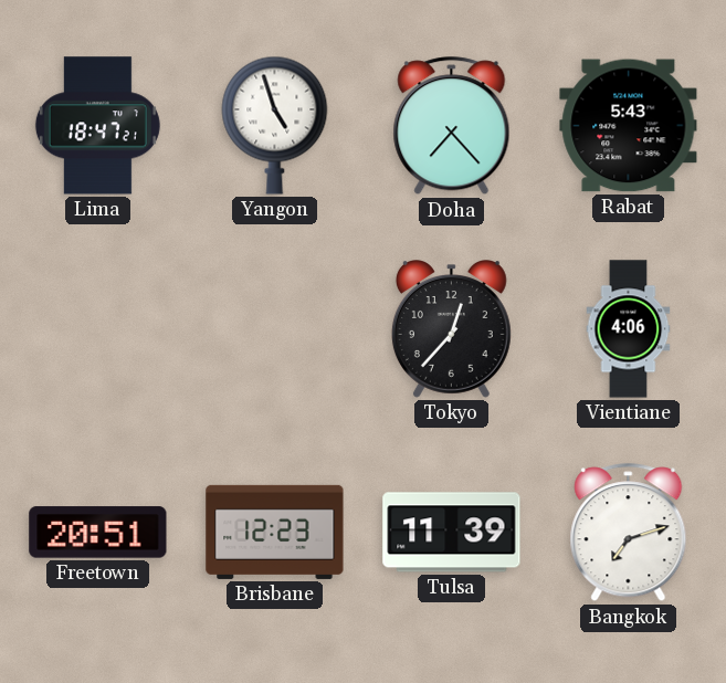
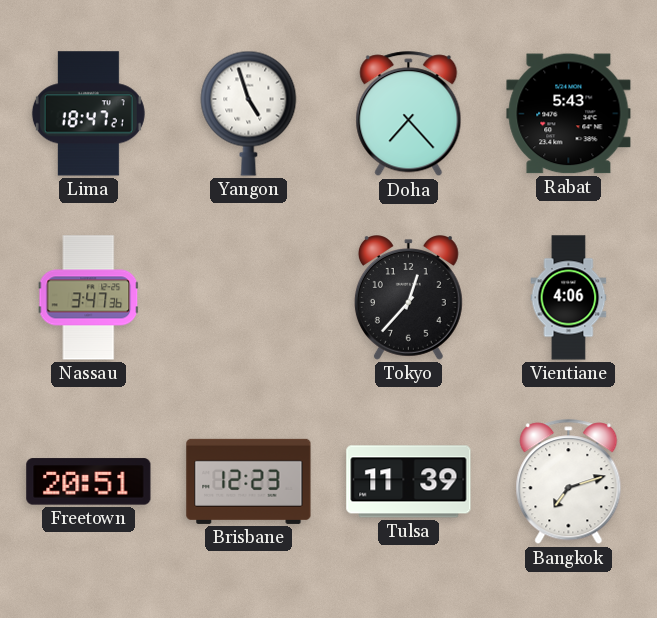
Nassau: none -> 3:47
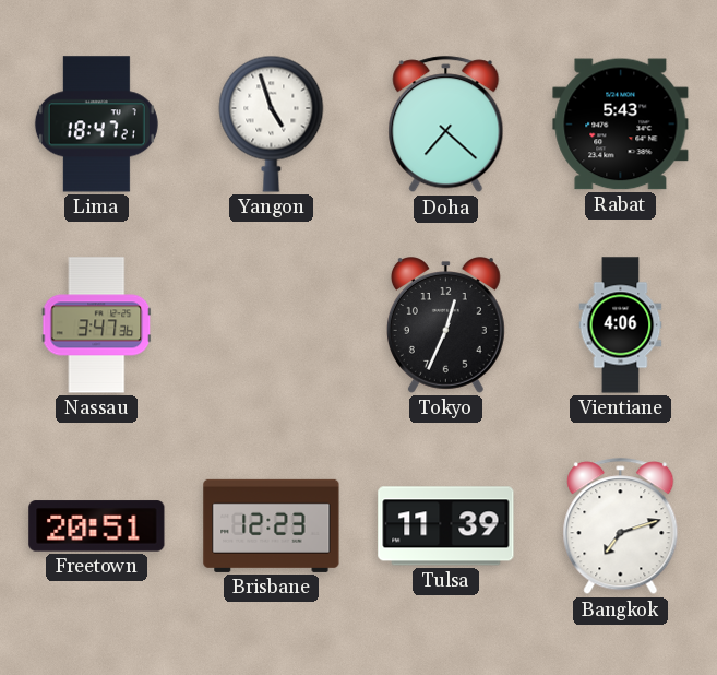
Doha: 7:23 -> 7:22
Tokyo: 12:37 -> 12:34
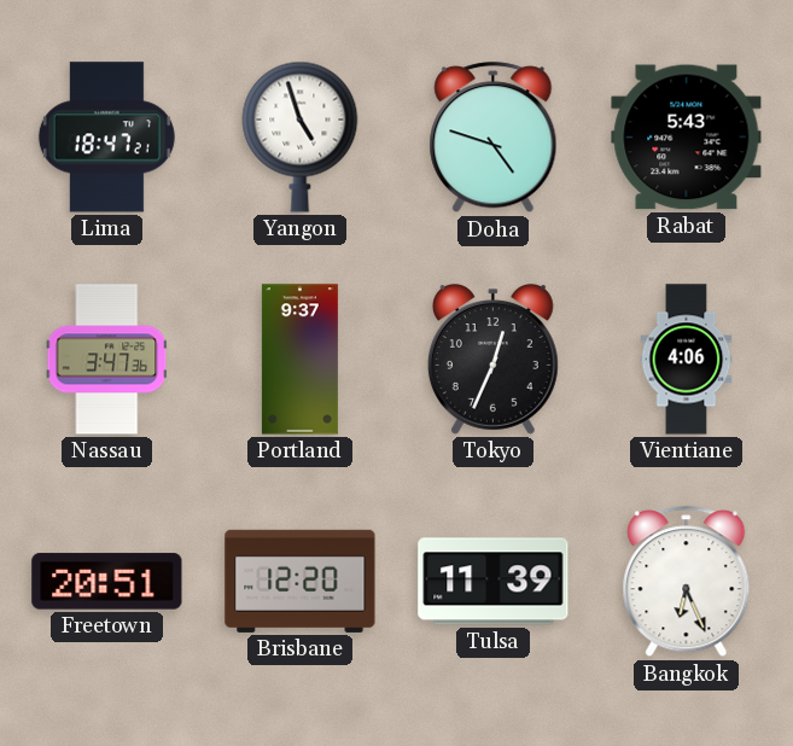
Doha: 7:22 -> 4:48
Portland: none -> 9:37
Brisbane: 12:23 -> 12:20
Bangkok: 7:12 -> 6:26
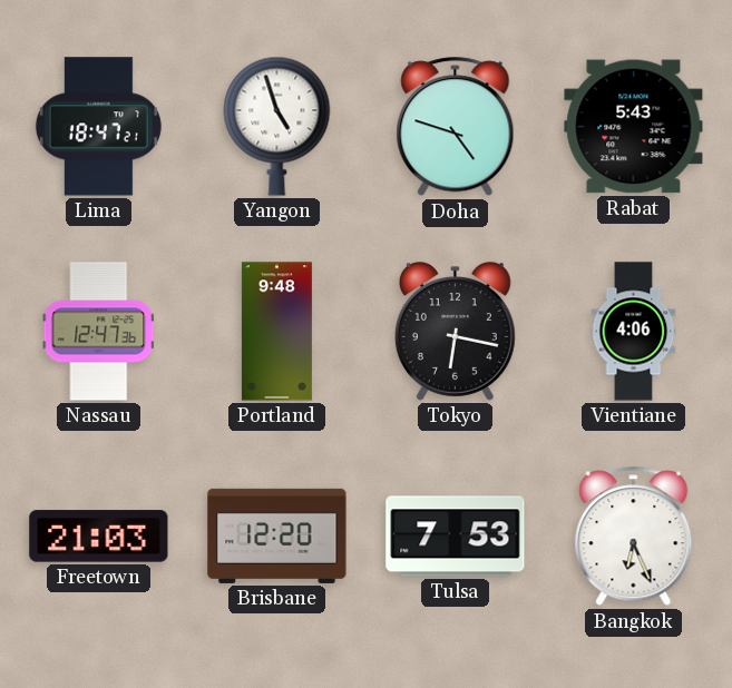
Nassau: 3:47 -> 12:47
Portland: 9:37 -> 9:48
Tokyo: 12:34 -> 6:17
Freetown: 20:51 -> 21:03
Tulsa: 11:39 -> 7:53
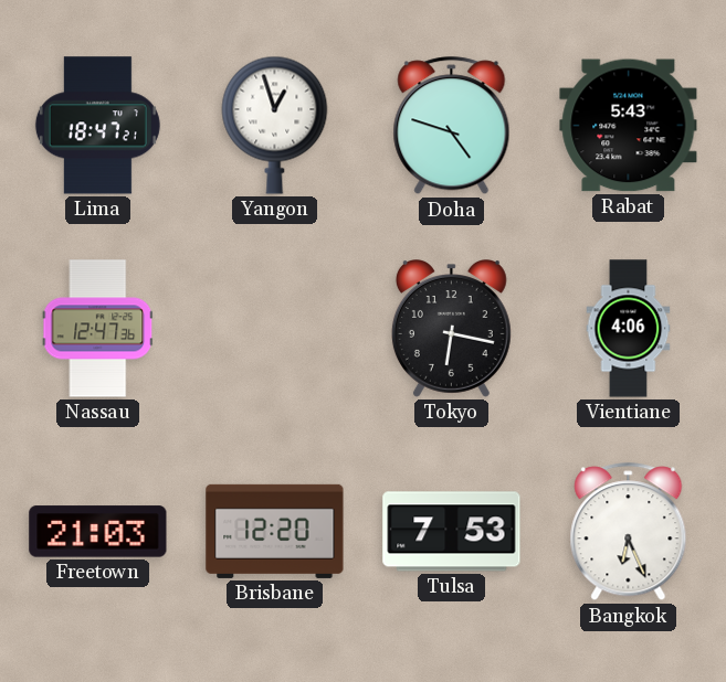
Yangon: 4:57 -> 12:57
Portland: 9:48 -> none
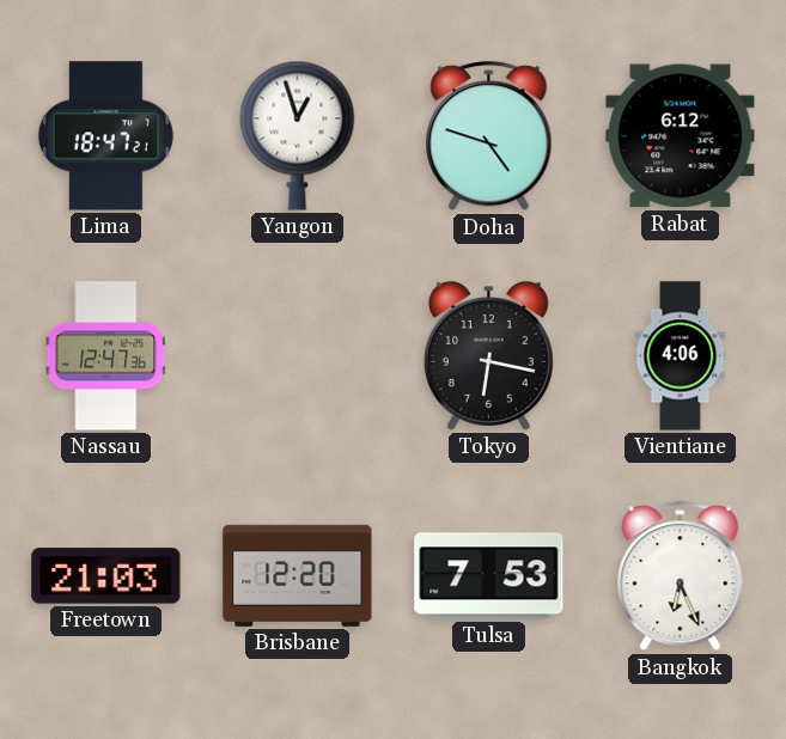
Rabat: 5:43 -> 6:12
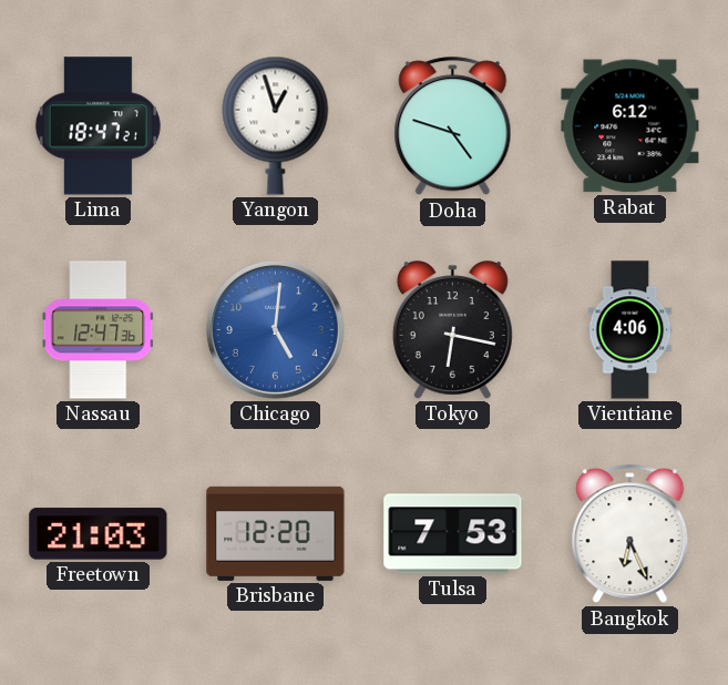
Chicago: none -> 5:01
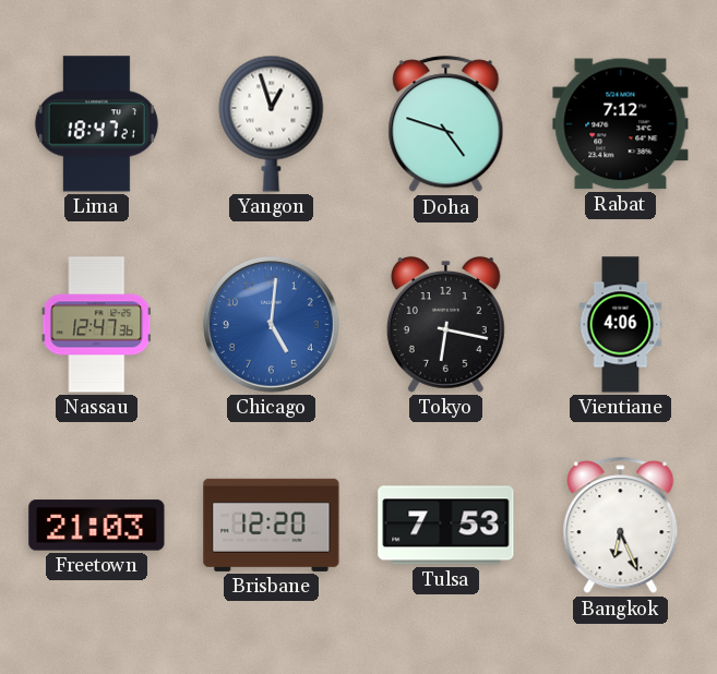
Rabat: 6:12 -> 7:12
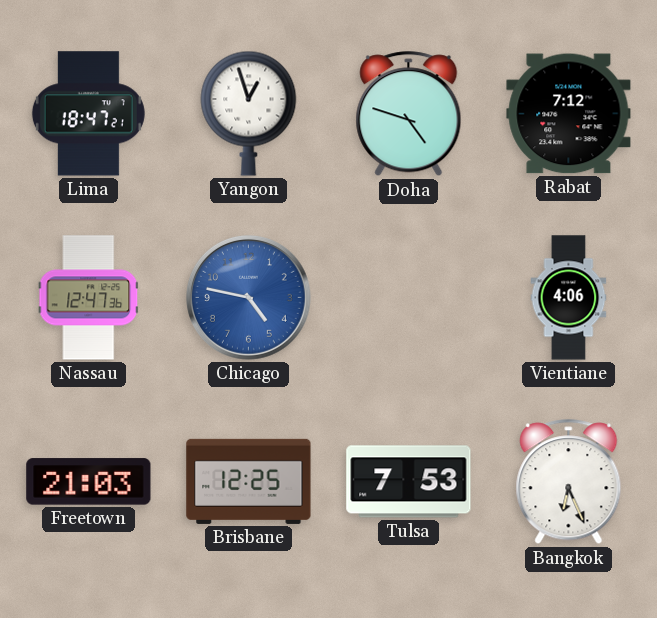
Chicago: 5:01 -> 4:47
Tokyo: 6:17 -> none
Brisbane: 12:20 -> 12:25
